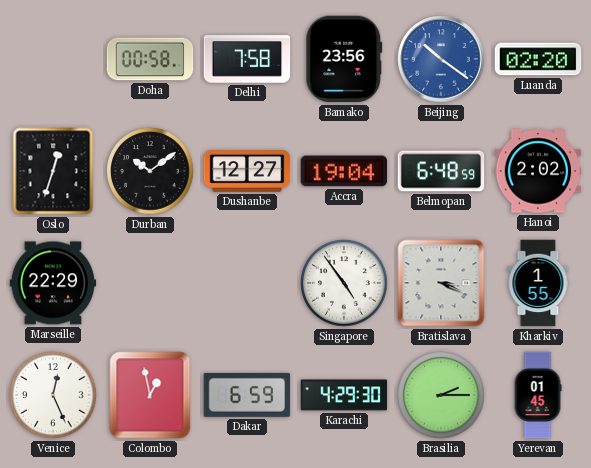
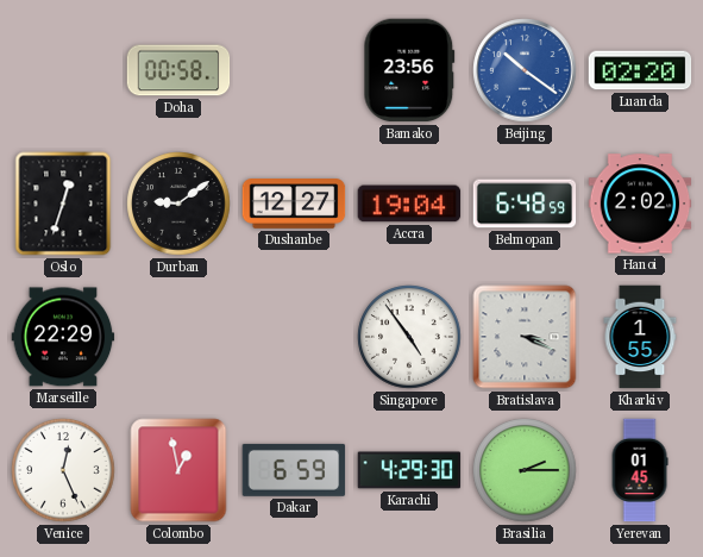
Delhi: 7:58 -> none
Durban: 10:09 -> 9:09
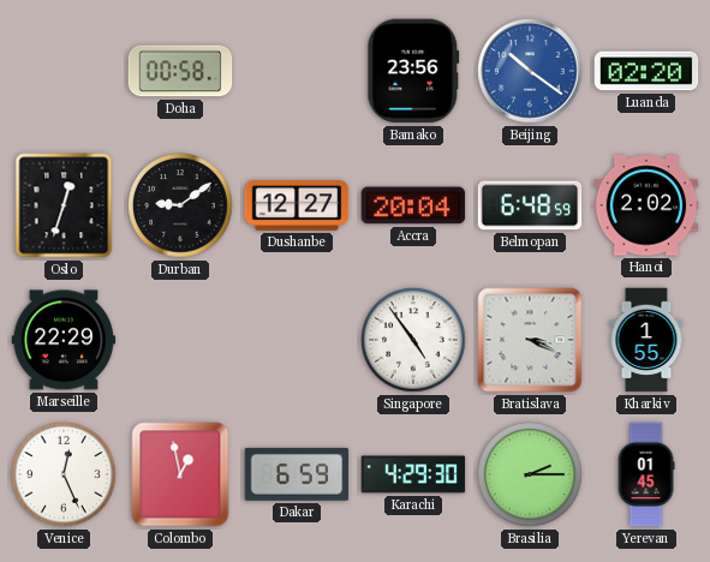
Accra: 19:04 -> 20:04
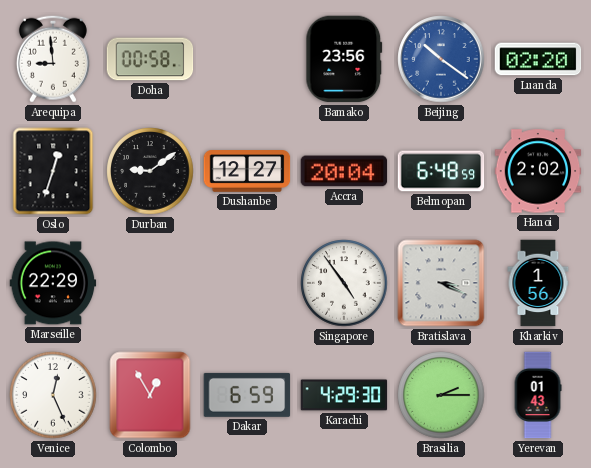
Arequipa: none -> 8:59
Kharkiv: 1:55 -> 1:56
Colombo: 12:58 -> 12:55
Yerevan: 01:45 -> 01:43
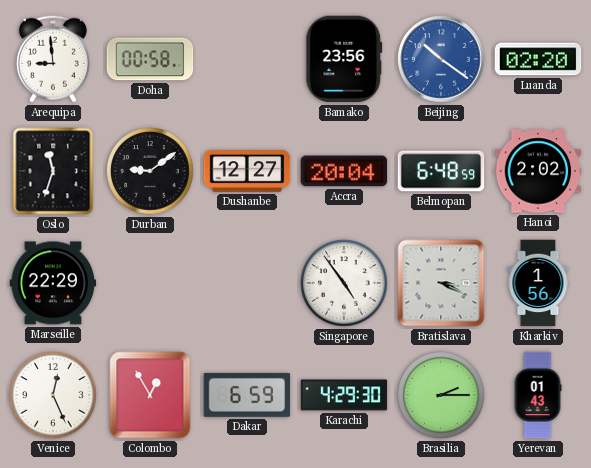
Oslo: 12:33 -> 11:33
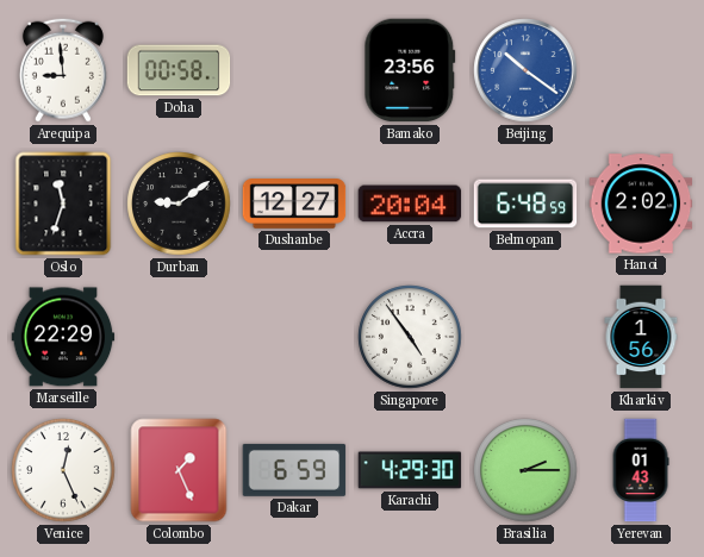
Luanda: 02:20 -> none
Bratislava: 3:19 -> none
Colombo: 12:55 -> 1:26
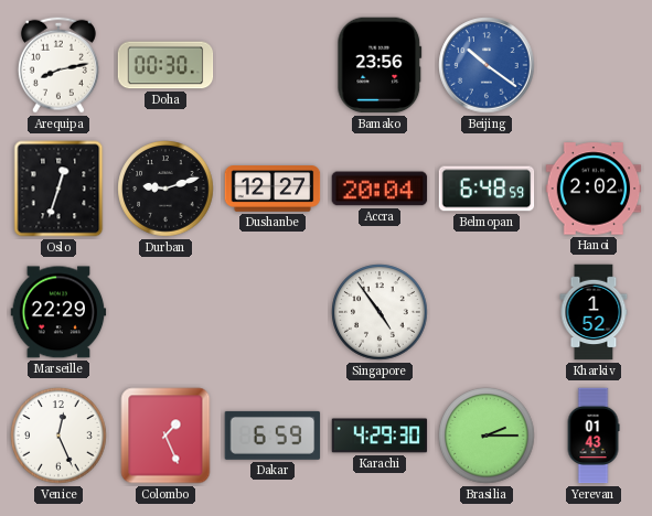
Arequipa: 8:59 -> 8:13
Doha: 00:58 -> 00:30
Oslo: 11:33 -> 12:33
Durban: 9:09 -> 9:12
Kharkiv: 1:56 -> 1:52
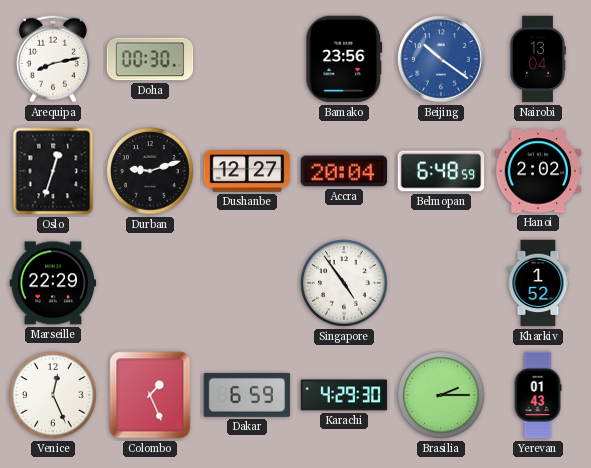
Nairobi: none -> 13:04
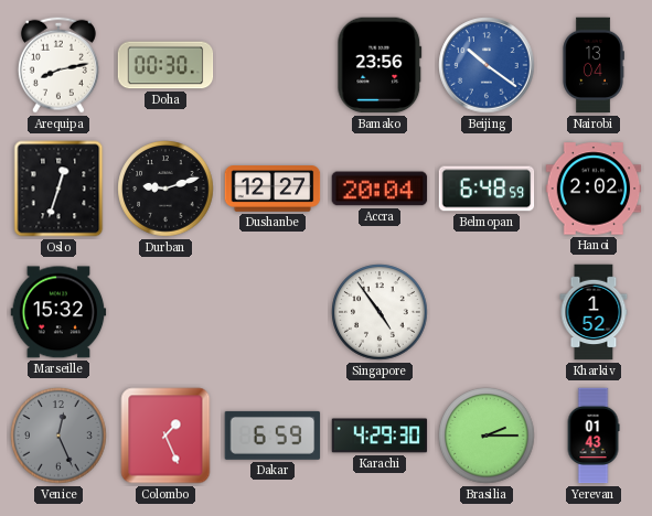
Marseille: 22:29 -> 15:32
Venice dial: white -> grey
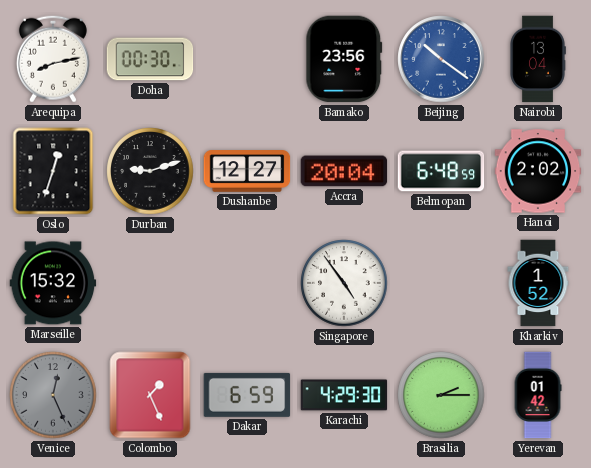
Yerevan: 01:43 -> 01:42
